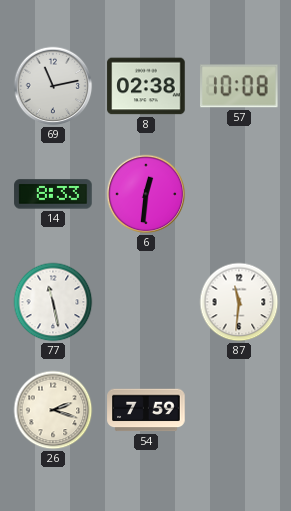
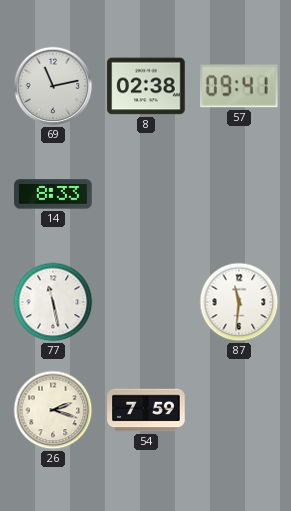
57: 10:08 -> 09:41
6: 12:31 -> none
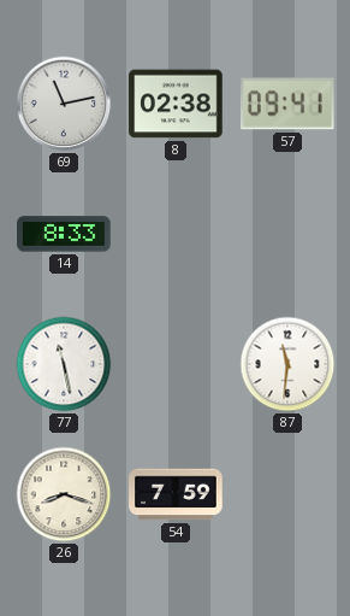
26: 2:18 -> 8:18
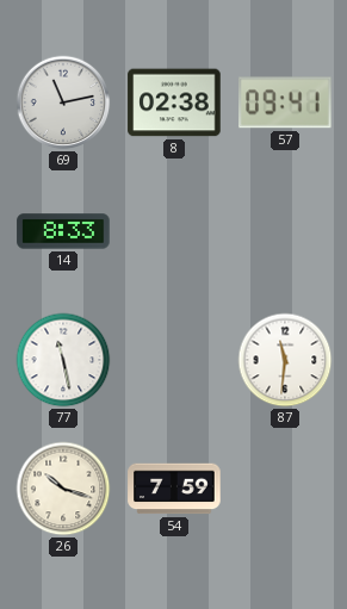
26: 8:18 -> 10:18
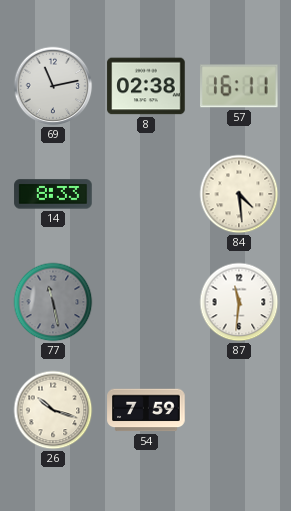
57: 09:41 -> 16:11
84: none -> 4:29
77 dial: white -> grey
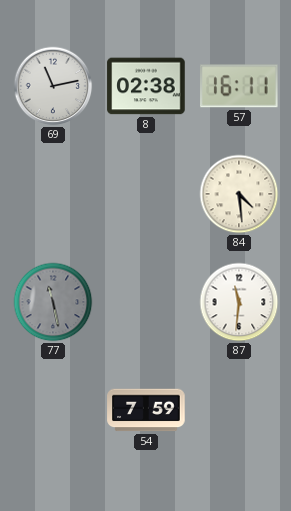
14: 8:33 -> none
26: 10:18 -> none
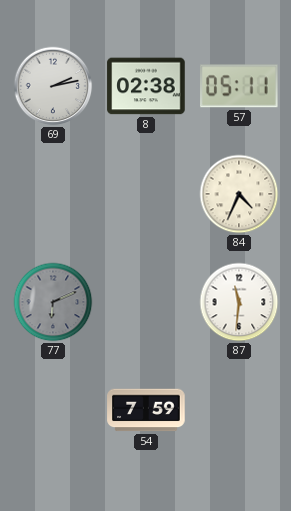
69: 11:13 -> 2:13
57: 16:11 -> 05:11
84: 4:29 -> 4:34
77: 11:28 -> 6:11
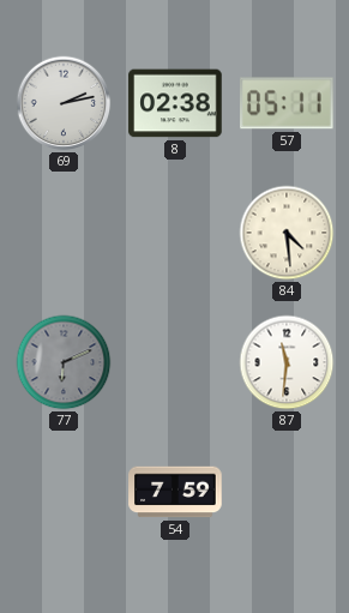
84: 4:34 -> 4:29
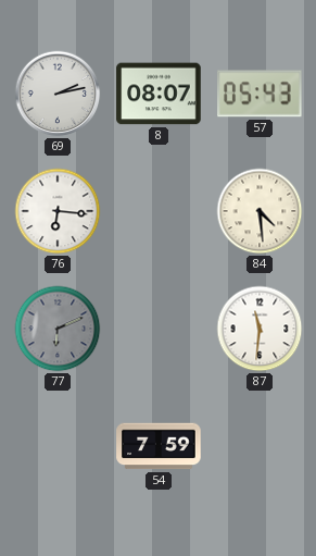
8: 02:38 -> 08:07
57: 05:11 -> 05:43
76: none -> 6:16
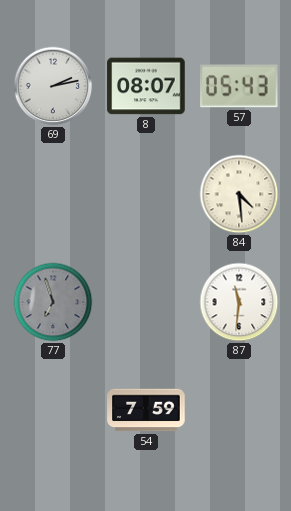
76: 6:16 -> none
77: 6:11 -> 6:57
